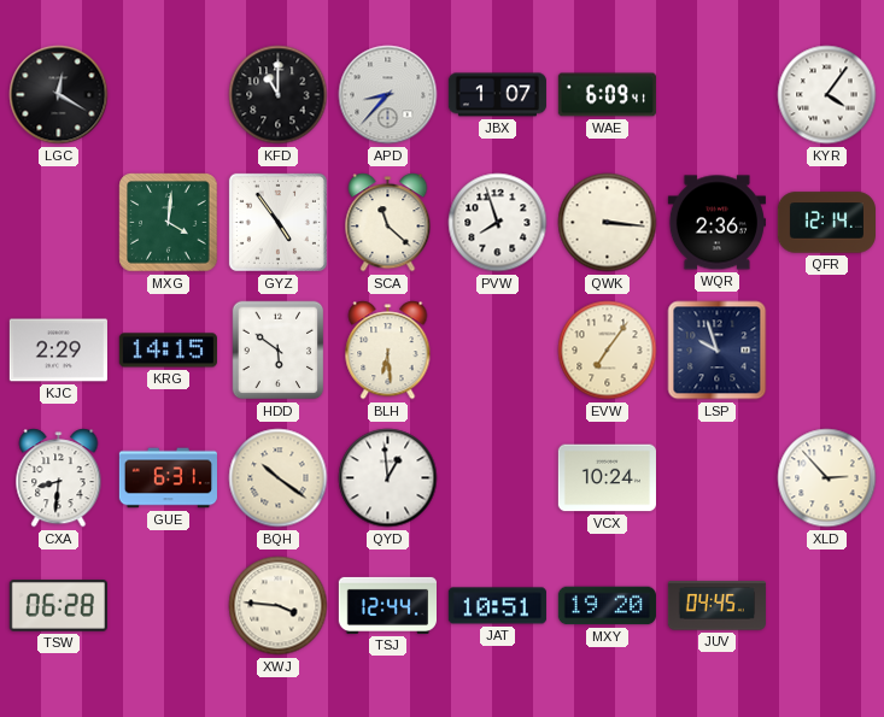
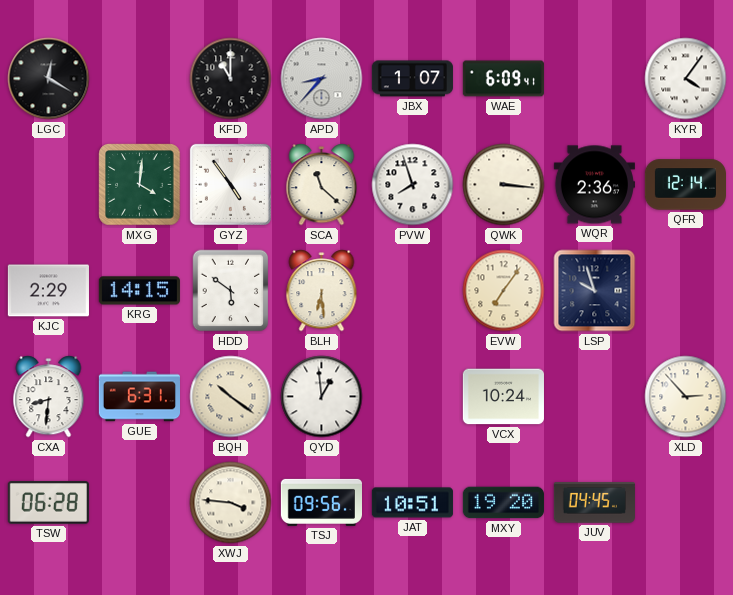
TSJ: 12:44 -> 09:56
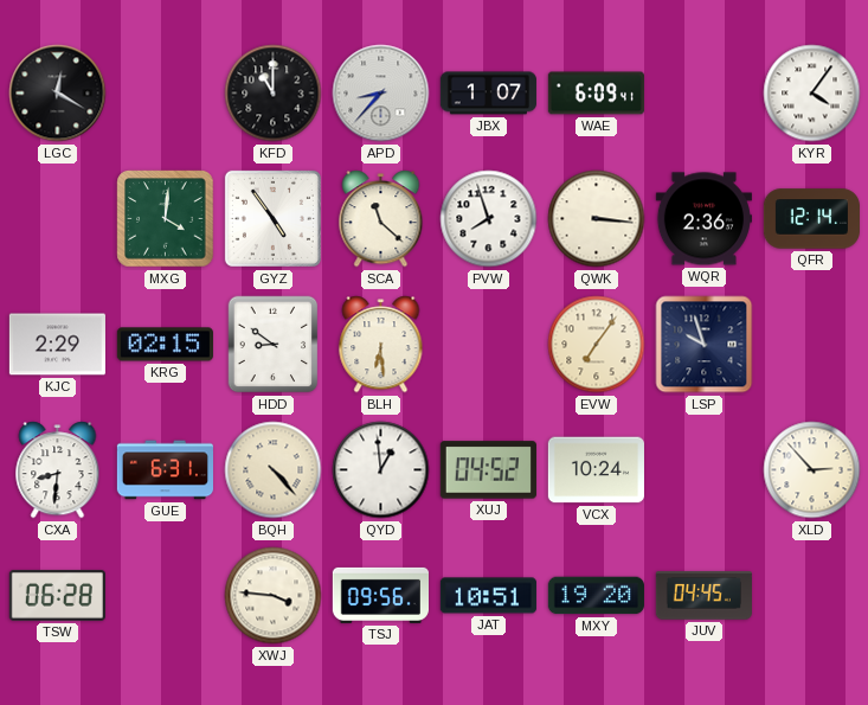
KRG: 14:15 -> 02:15
HDD: 5:51 -> 8:51
BQH: 10:21 -> 4:23
XUJ: none -> 04:52
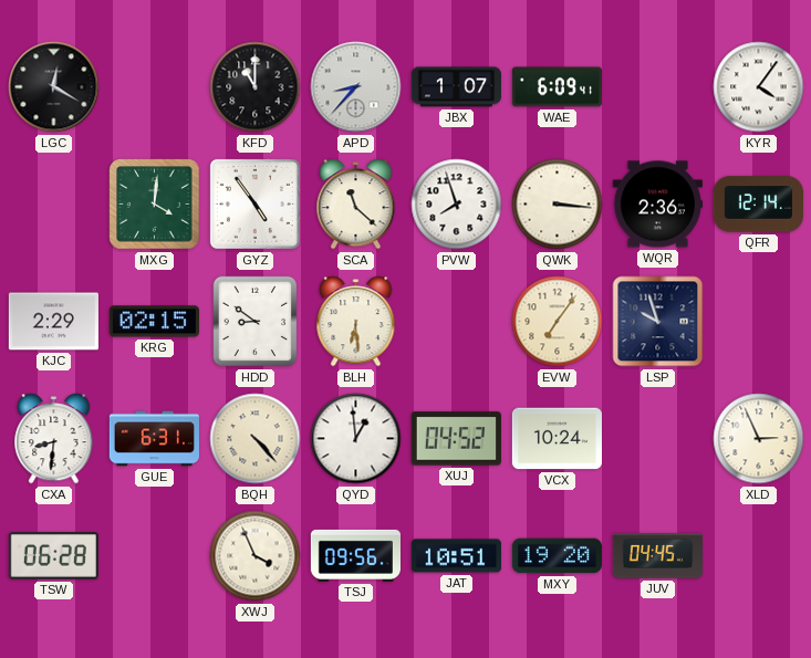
XLD: 2:53 -> 2:56
XWJ: 3:46 -> 3:56
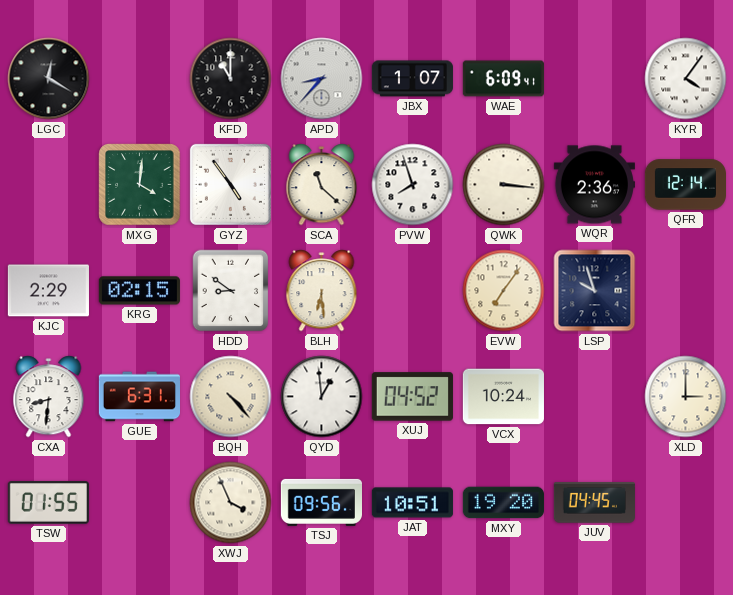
XLD: 2:56 -> 3:00
TSW: 06:28 -> 01:55
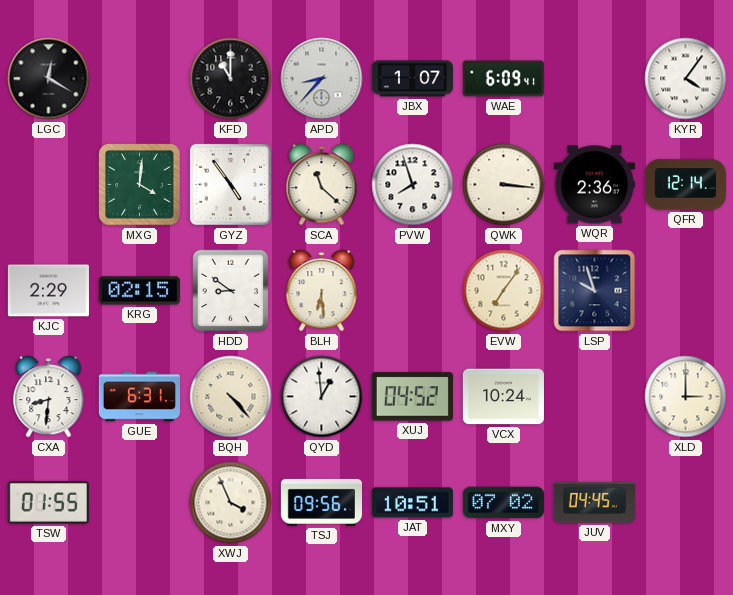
MXY: 19:20 -> 07:02
